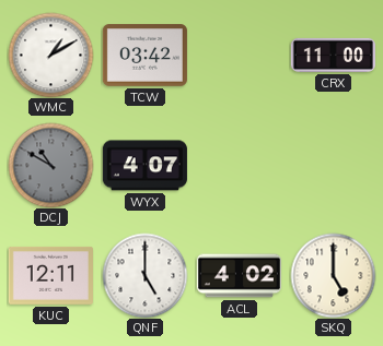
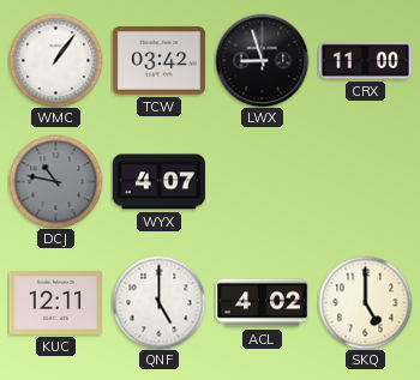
WMC: 1:10 -> 1:06
LWX: none -> 8:57
DCJ: 10:50 -> 10:47
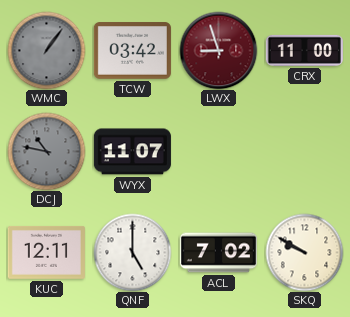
WMC dial: white -> grey
LWX dial: black -> burgundy
WYX: 4:07 -> 11:07
ACL: 4:02 -> 7:02
SKQ: 5:00 -> 9:50
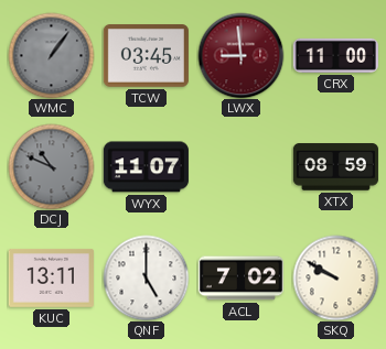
TCW: 03:42 -> 03:45
LWX: 8:57 -> 8:59
DCJ: 10:47 -> 10:49
XTX: none -> 08:59
KUC: 12:11 -> 13:11
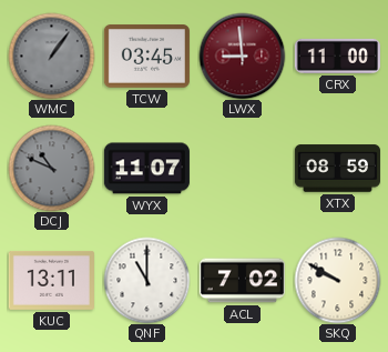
QNF: 5:00 -> 11:00
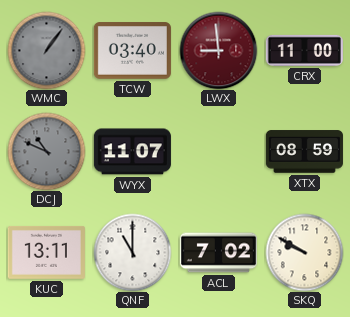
TCW: 03:45 -> 03:40
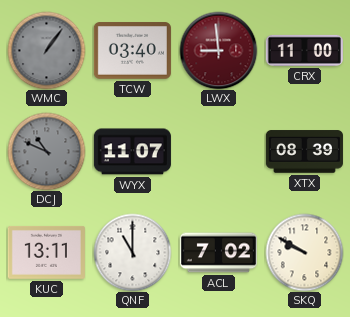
XTX: 08:59 -> 08:39
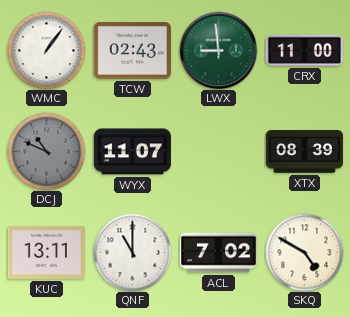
WMC dial: grey -> white
TCW: 03:40 -> 02:43
LWX dial: burgundy -> green
SKQ: 9:50 -> 4:50
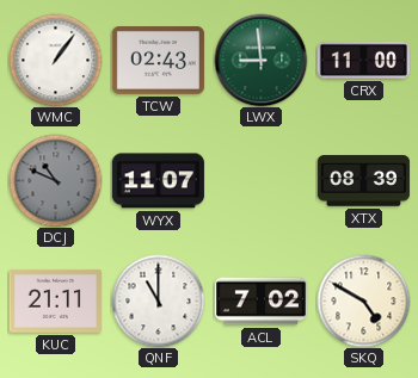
KUC: 13:11 -> 21:11
